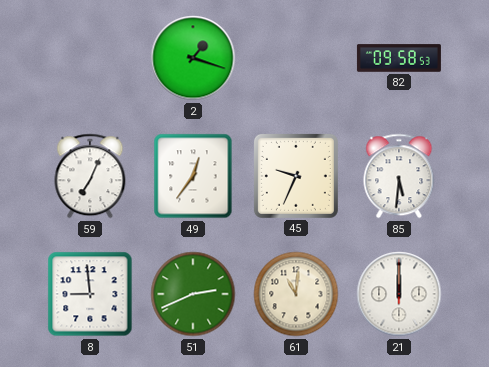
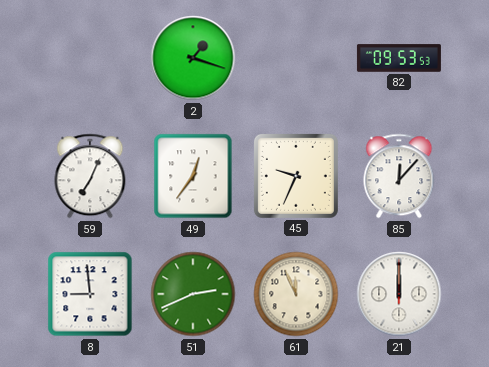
82: 09:58 -> 09:53
85: 5:31 -> 12:07
61: 11:01 -> 11:56
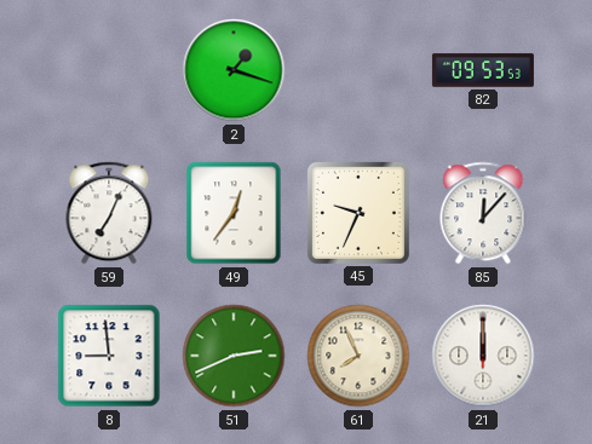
61: 11:56 -> 7:56
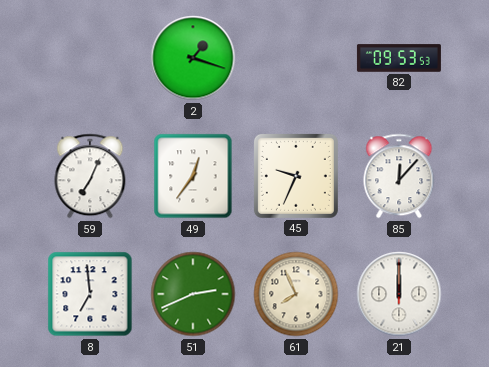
8: 8:59 -> 6:59
